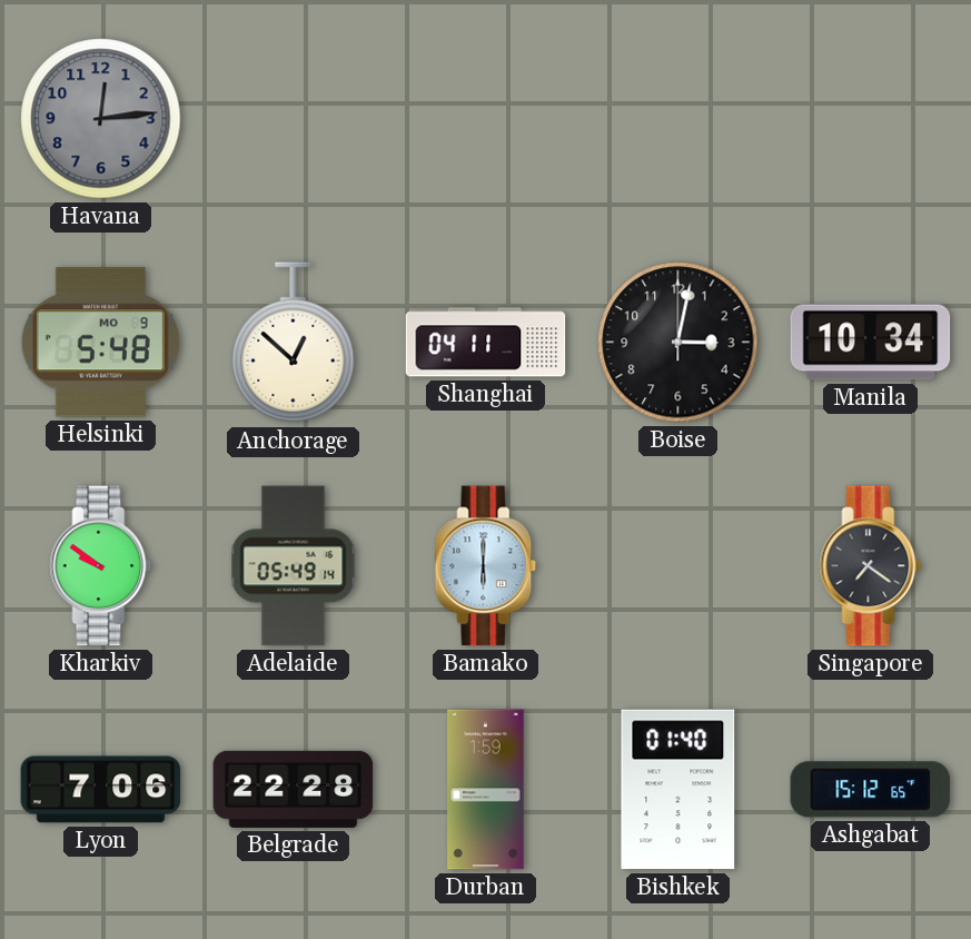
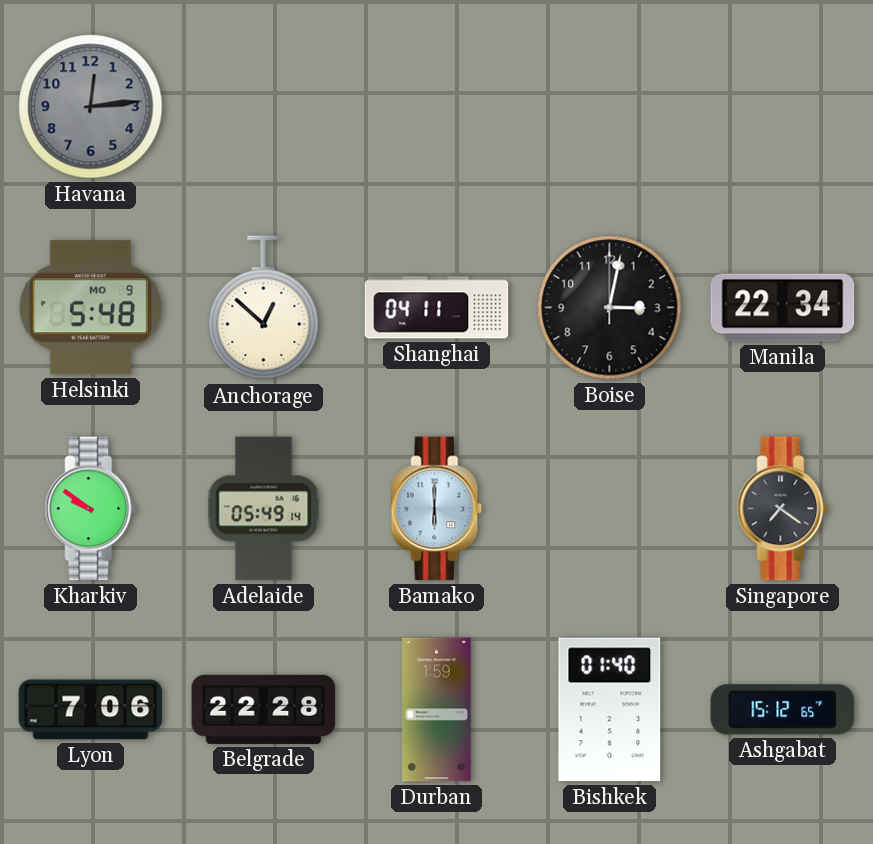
Manila: 10:34 -> 22:34
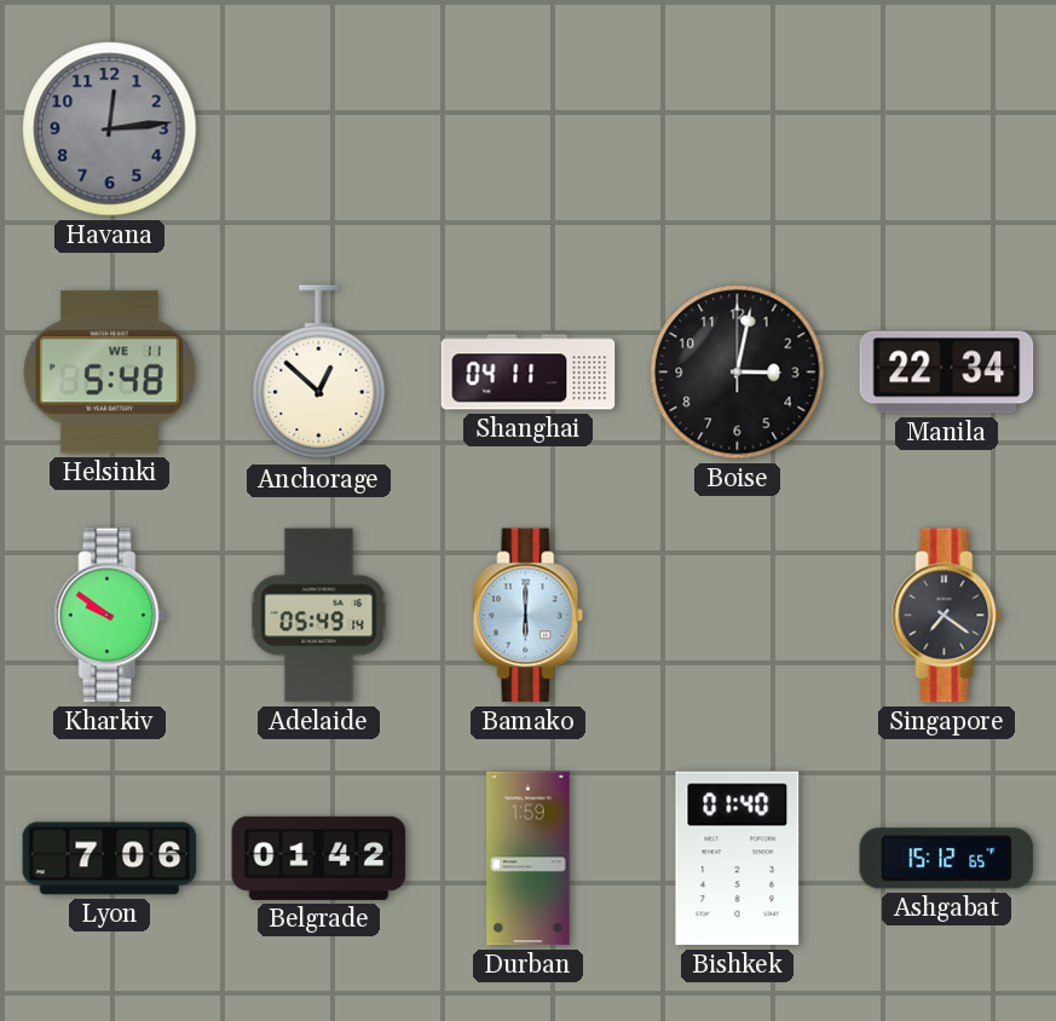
Helsinki date: MO 9 -> WE 11
Belgrade: 22:28 -> 01:42
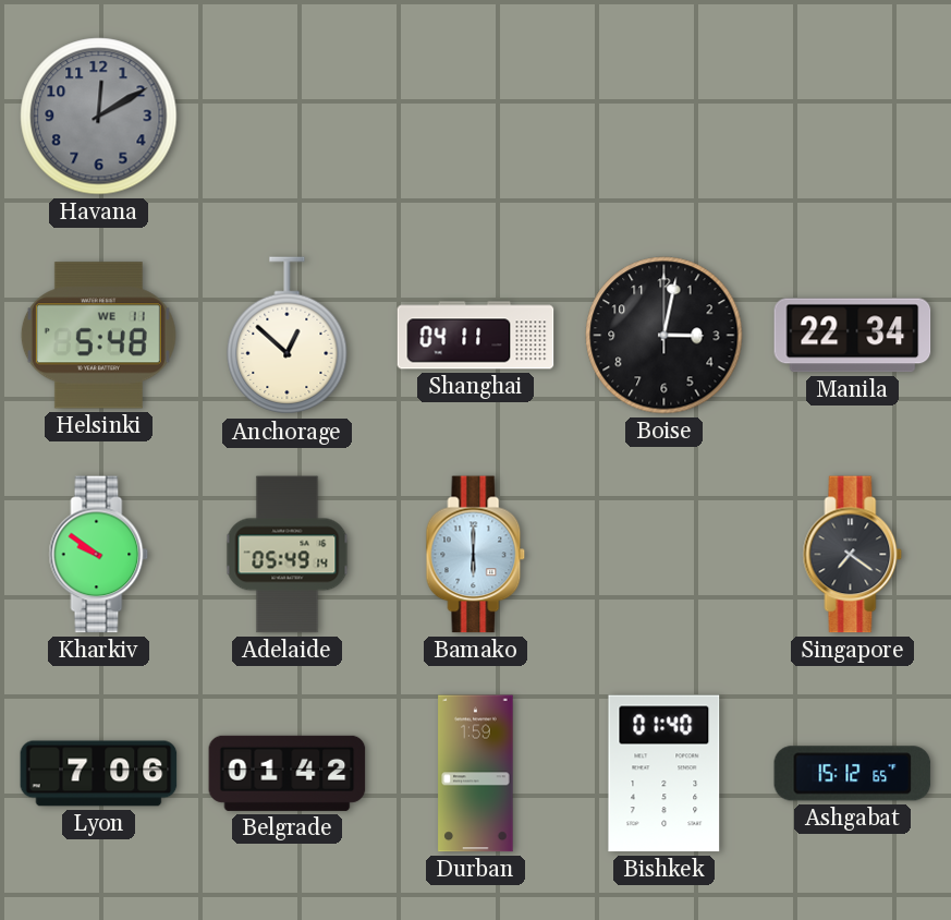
Havana: 12:14 -> 12:10
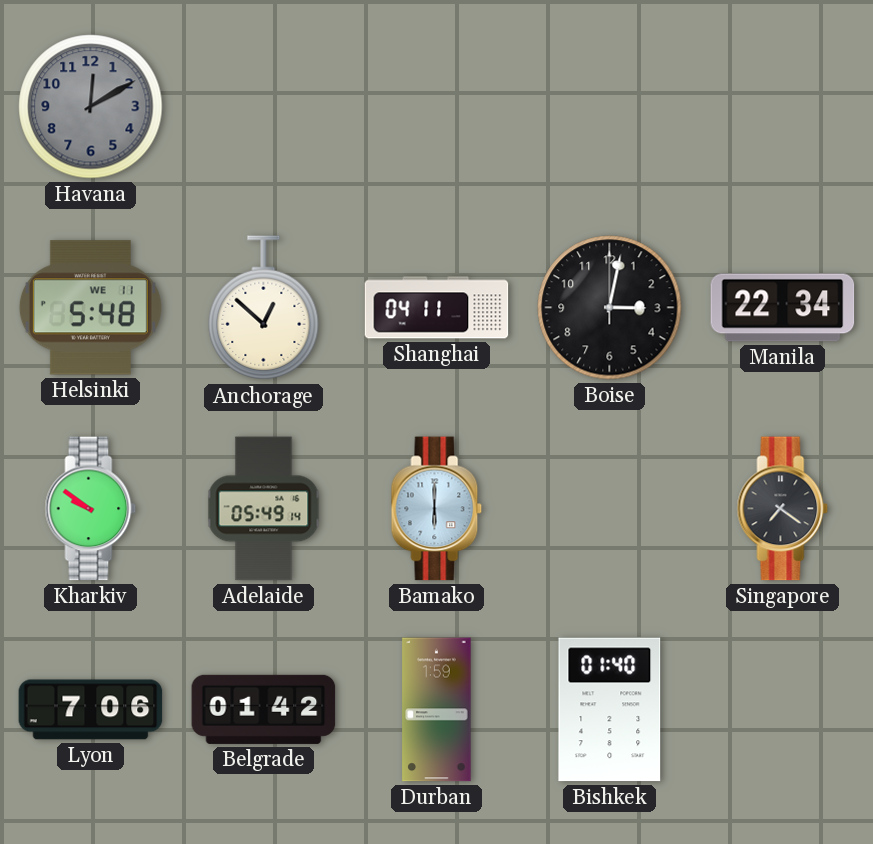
Ashgabat: 15:12 -> none
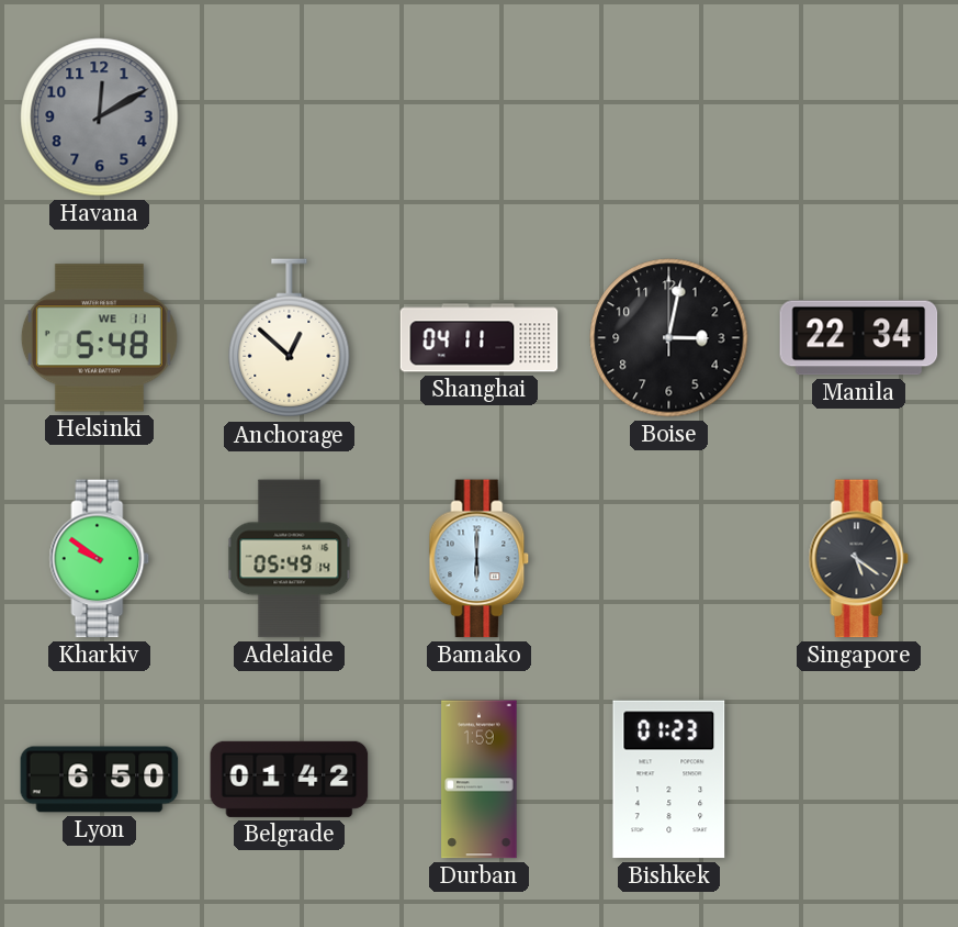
Singapore: 7:21 -> 5:21
Lyon: 7:06 -> 6:50
Bishkek: 01:40 -> 01:23
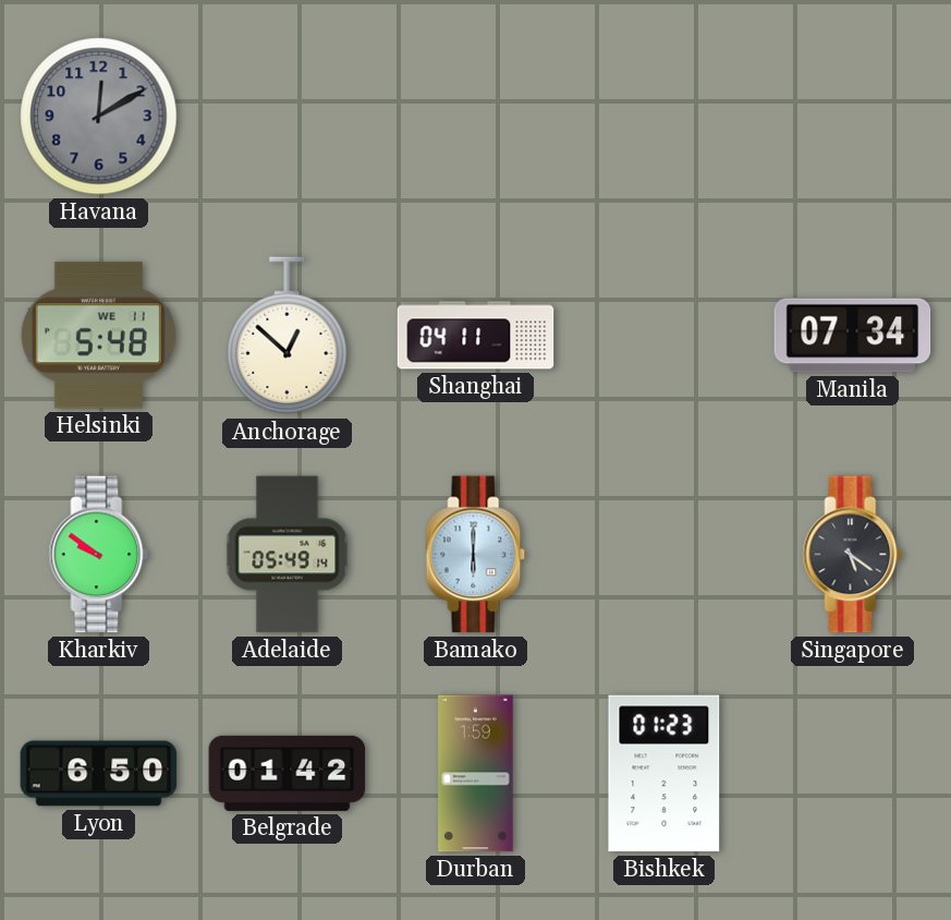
Boise: 3:02 -> none
Manila: 22:34 -> 07:34
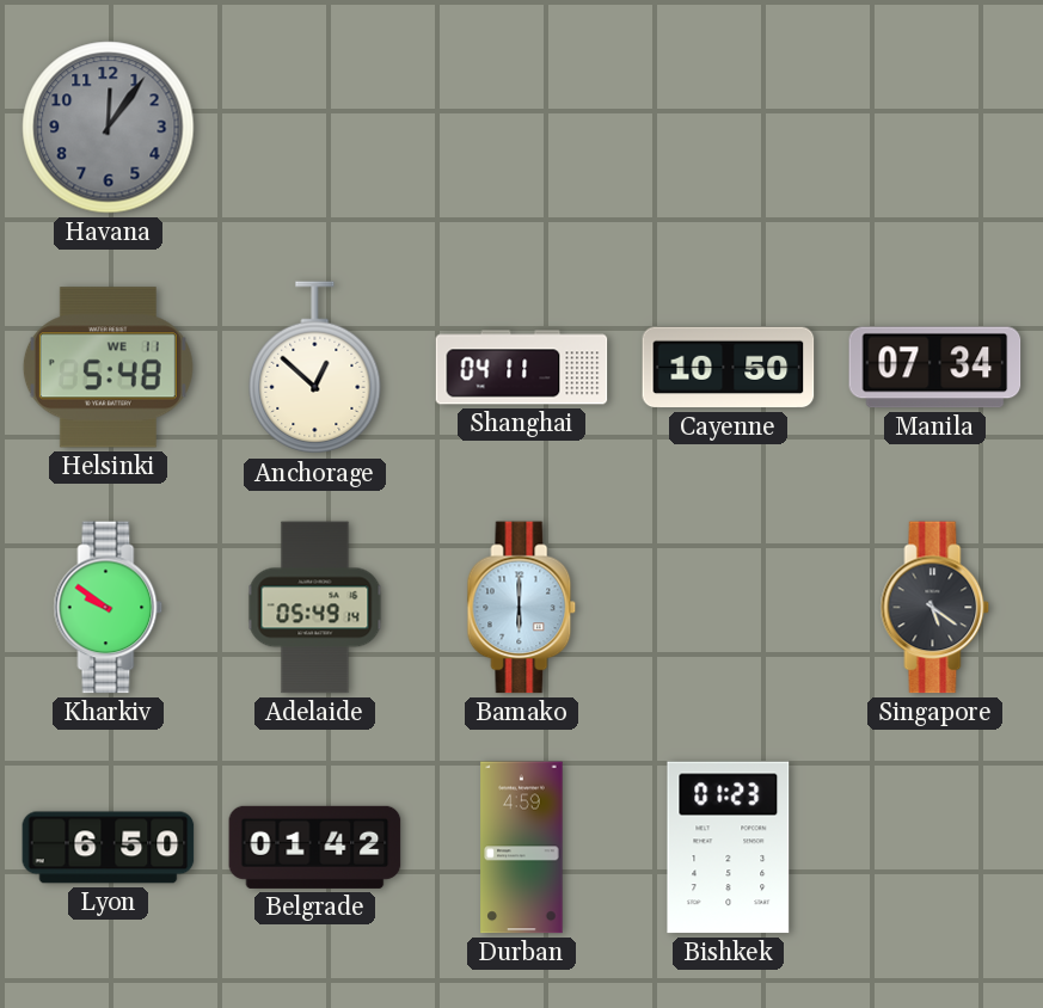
Havana: 12:10 -> 12:06
Cayenne: none -> 10:50
Durban: 1:59 -> 4:59
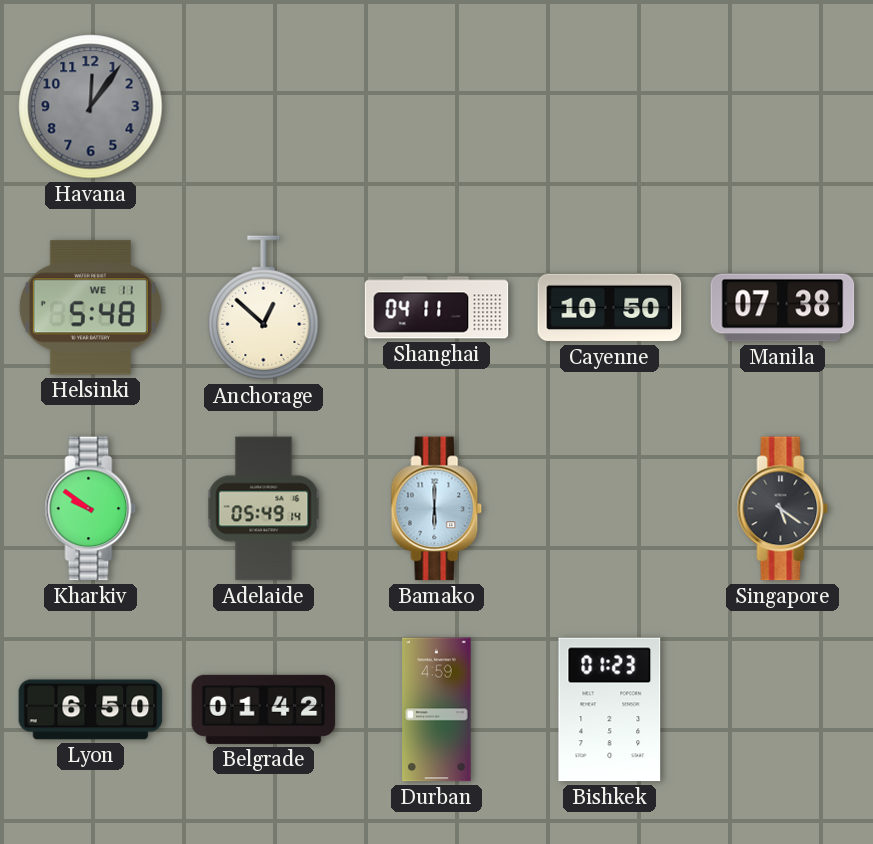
Manila: 07:34 -> 07:38
